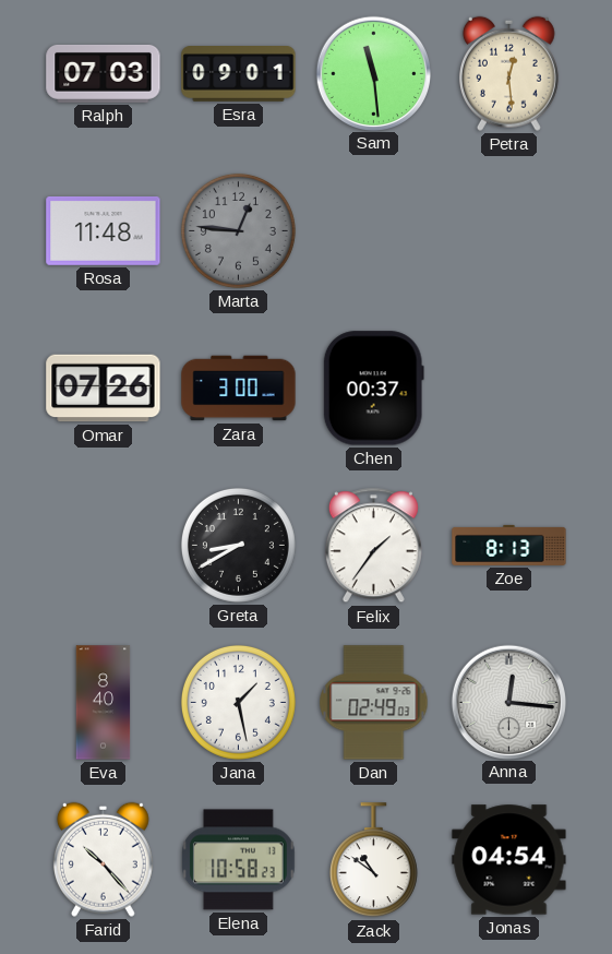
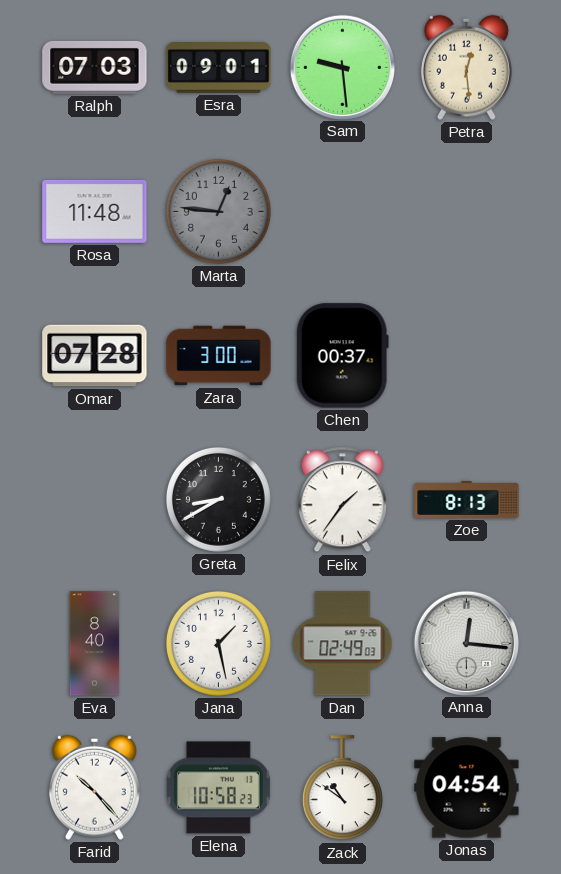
Sam: 11:29 -> 9:29
Omar: 07:26 -> 07:28
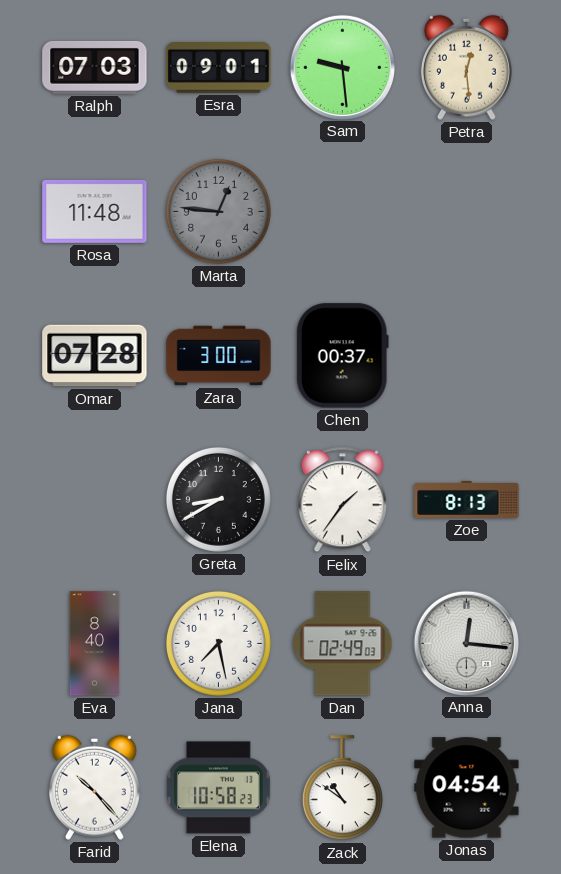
Jana: 1:28 -> 7:28
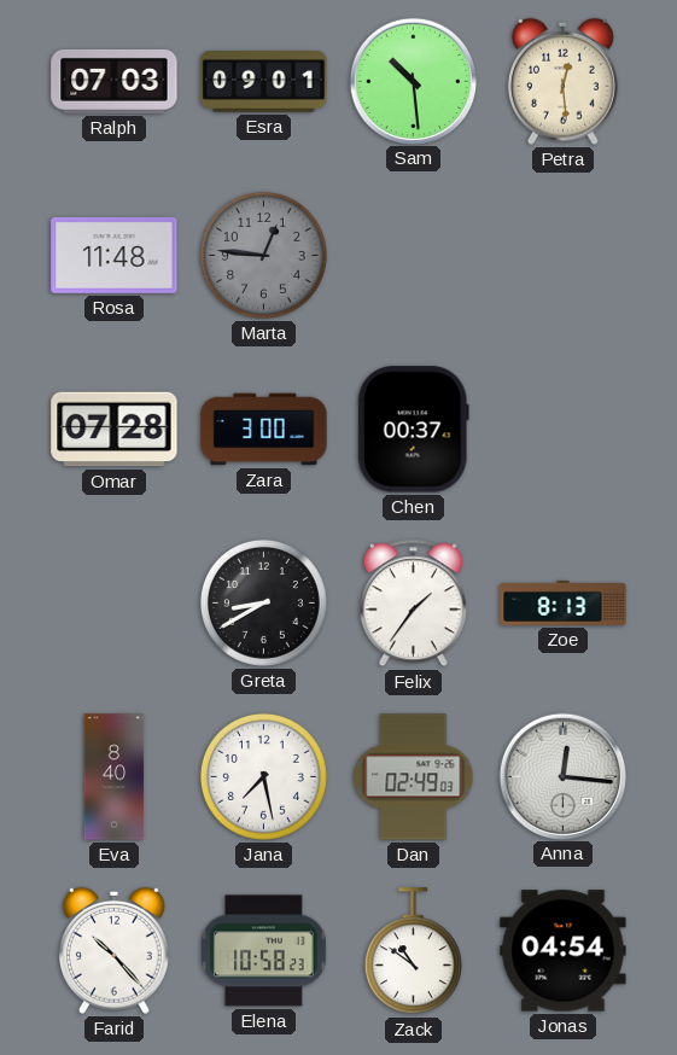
Sam: 9:29 -> 10:29
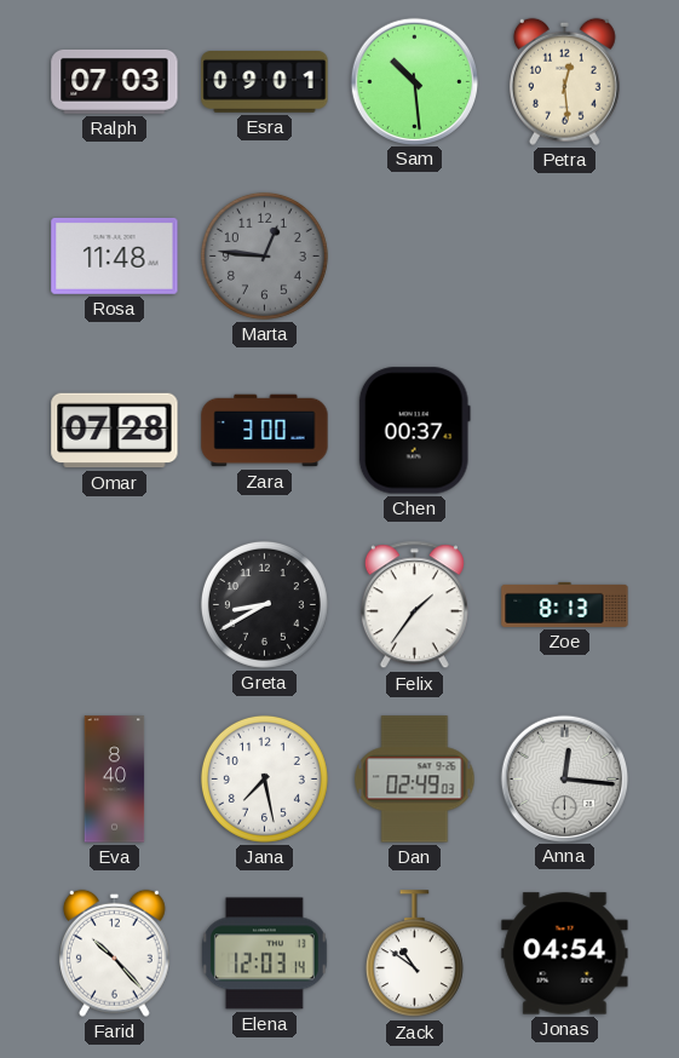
Elena: 10:58 -> 12:03
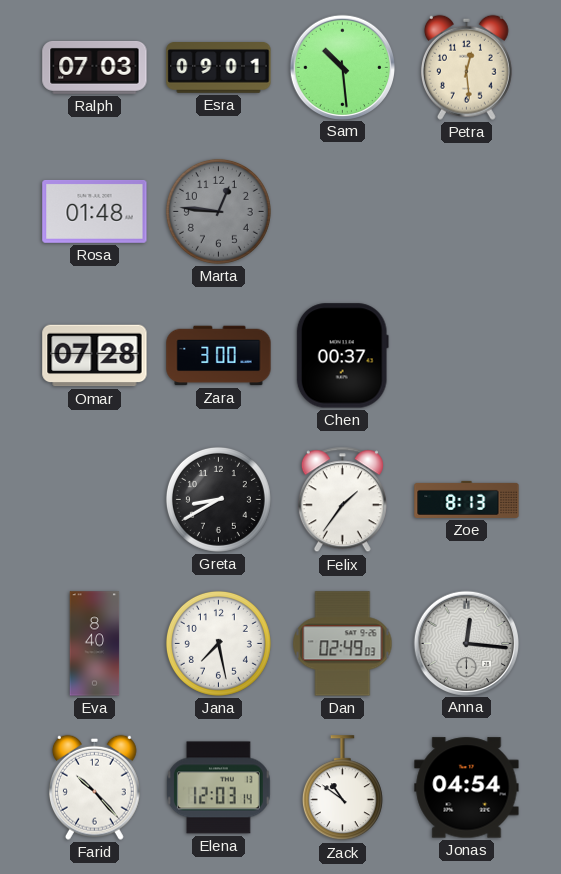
Rosa: 11:48 -> 01:48
